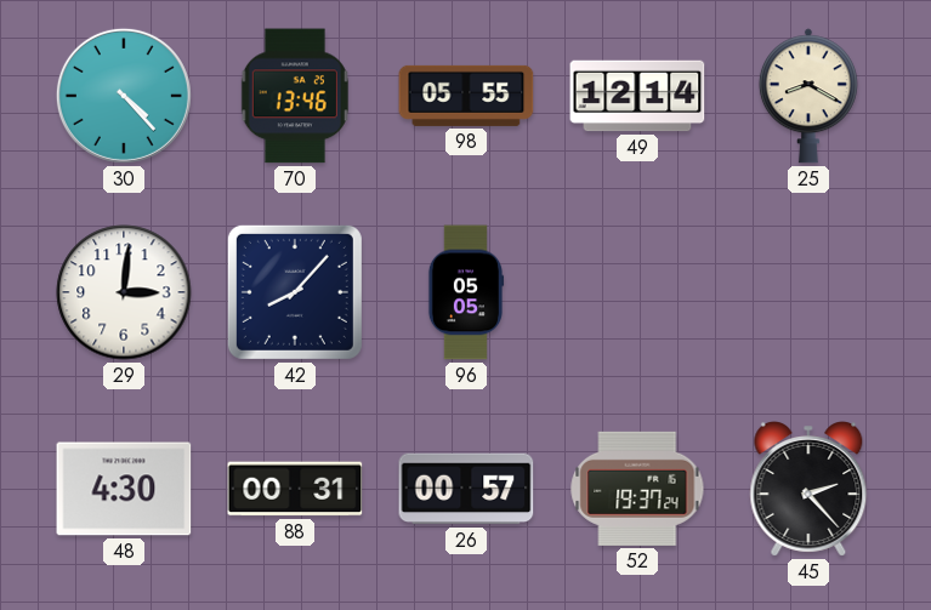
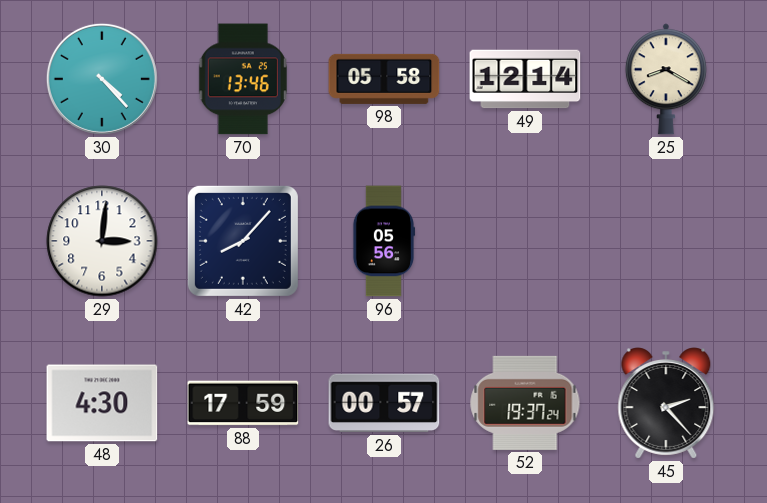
98: 05:55 -> 05:58
96: 05:05 -> 05:56
88: 00:31 -> 17:59
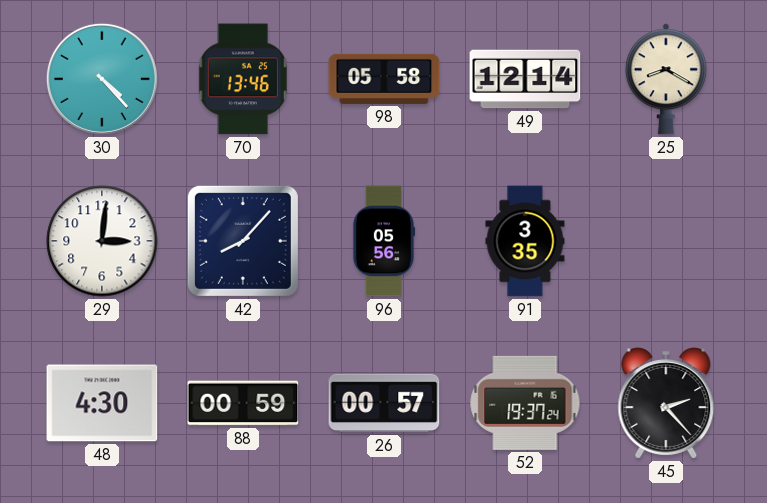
91: none -> 3:35
88: 17:59 -> 00:59
